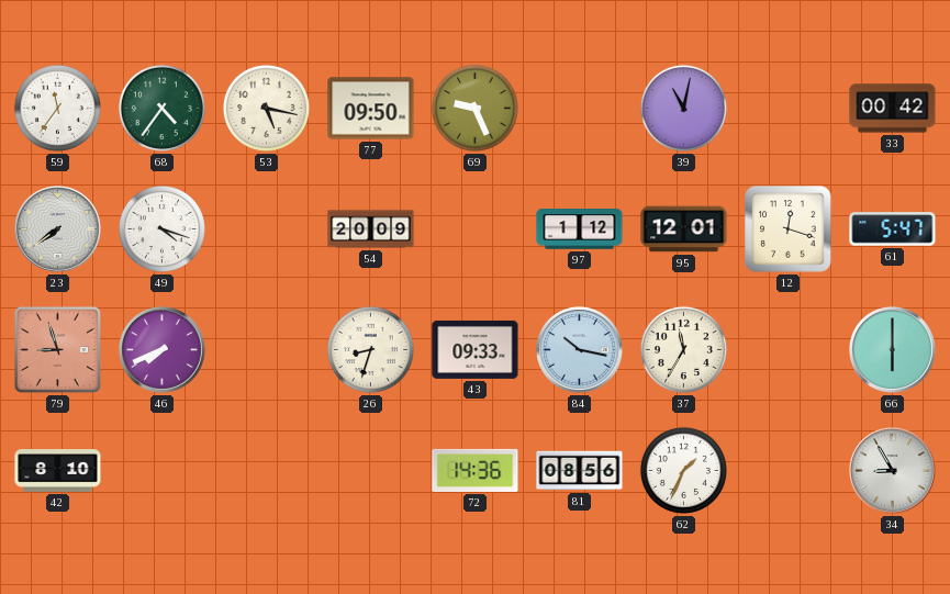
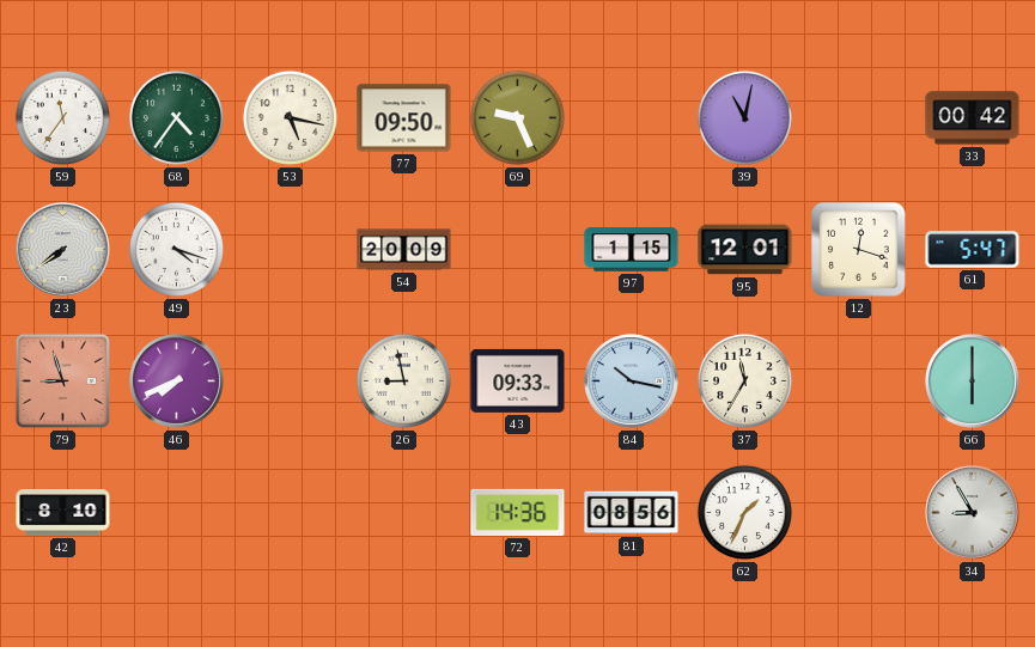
97: 1:12 -> 1:15
26: 8:33 -> 8:58
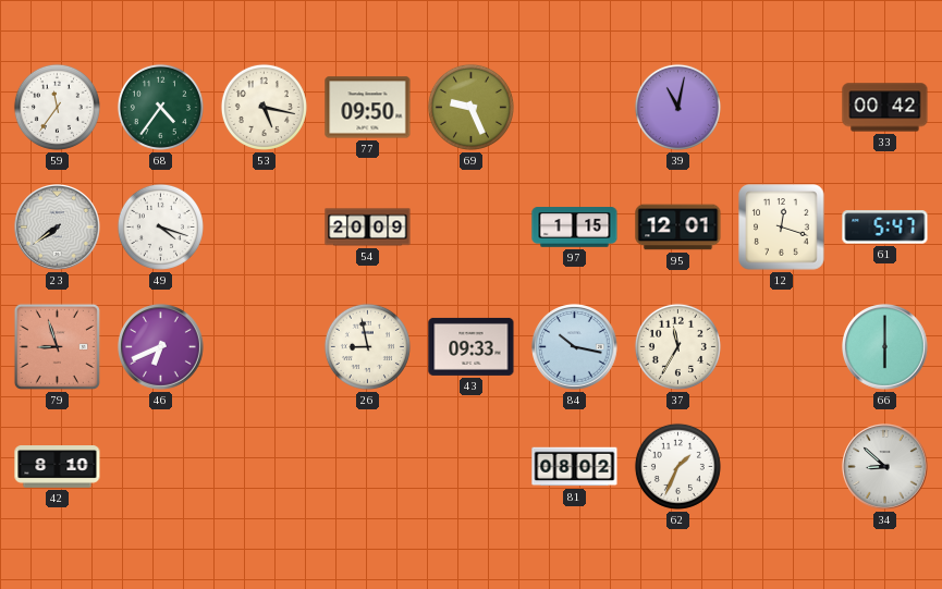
46: 7:41 -> 6:41
72: 14:36 -> none
81: 08:56 -> 08:02
34: 8:55 -> 8:52
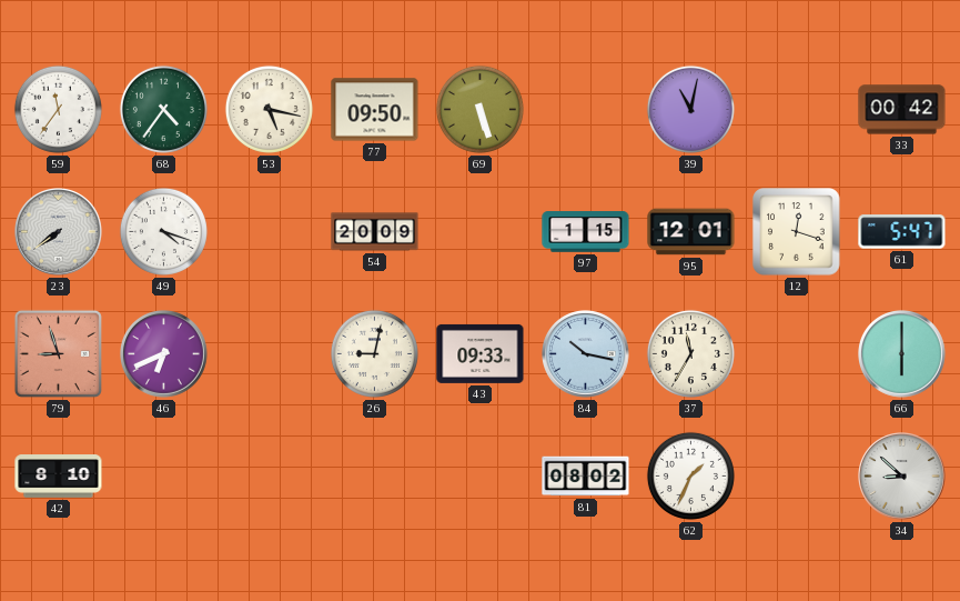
69: 9:26 -> 5:27
26: 8:58 -> 9:02
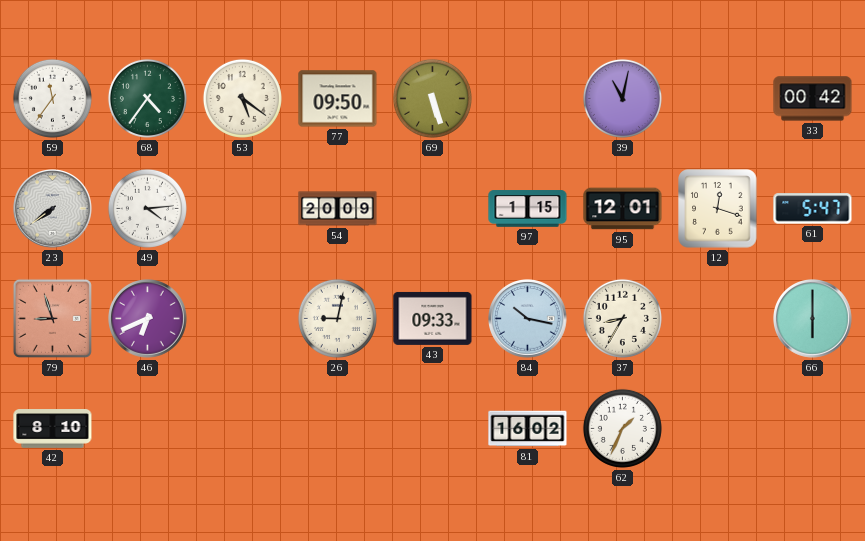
53: 5:17 -> 5:21
49: 4:18 -> 4:14
37: 11:35 -> 8:35
81: 08:02 -> 16:02
34: 8:52 -> none
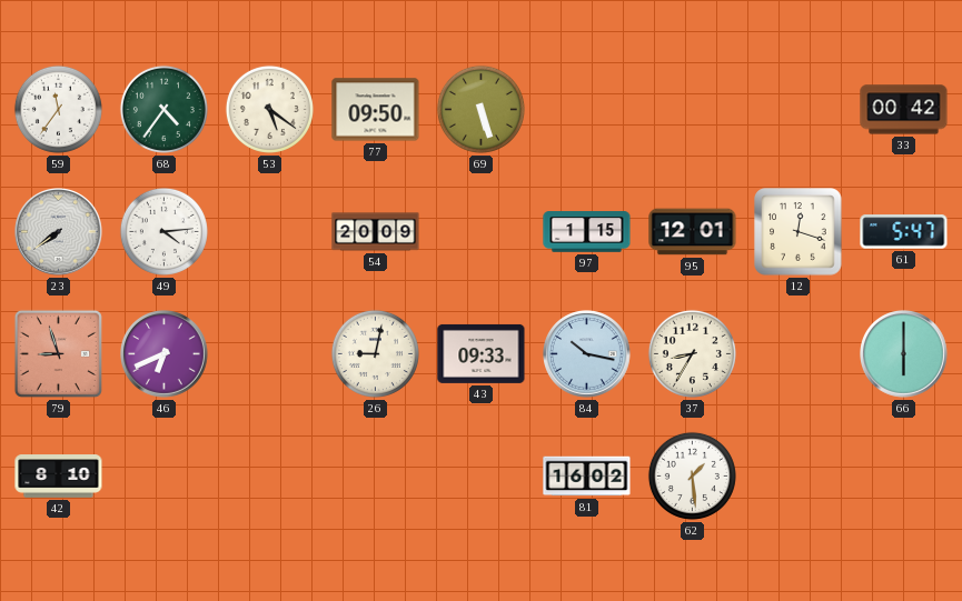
39: 11:02 -> none
62: 1:34 -> 1:29
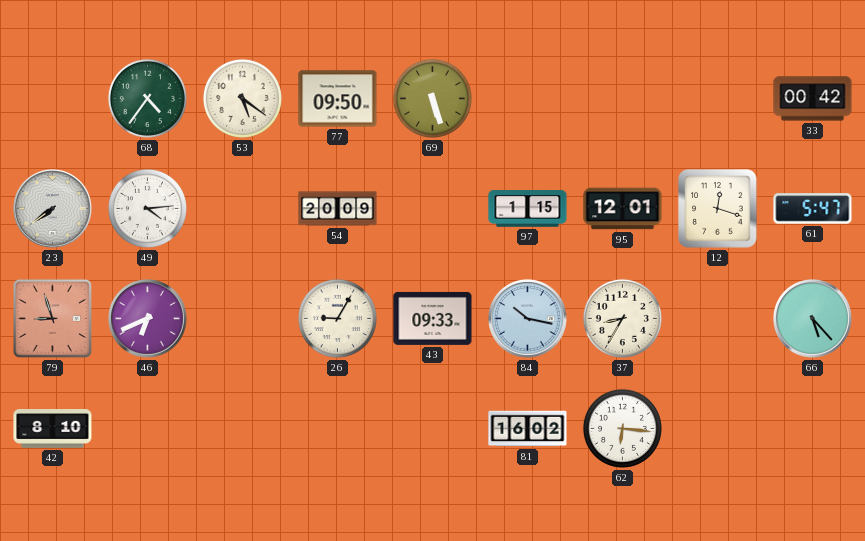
59: 11:36 -> none
26: 9:02 -> 9:05
66: 6:00 -> 5:23
62: 1:29 -> 6:16
